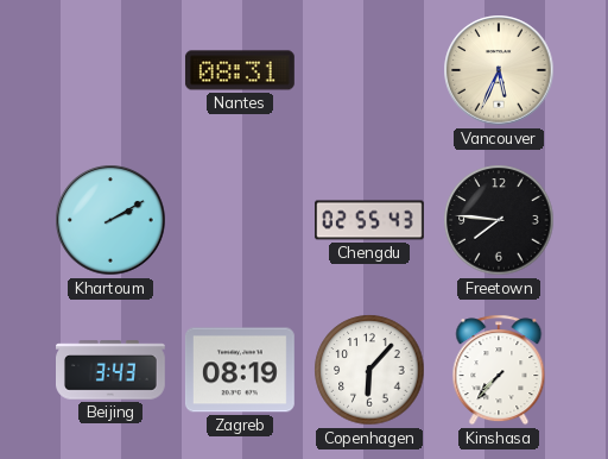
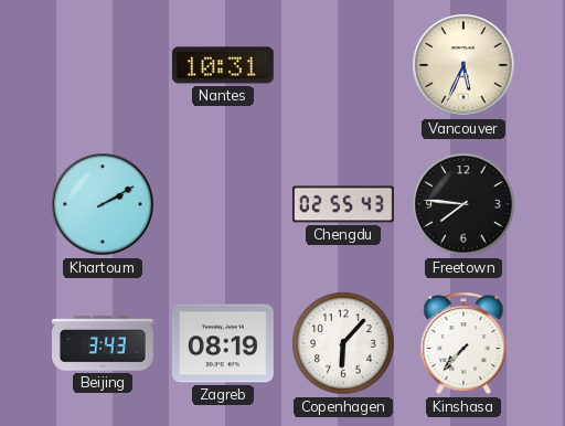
Nantes: 08:31 -> 10:31
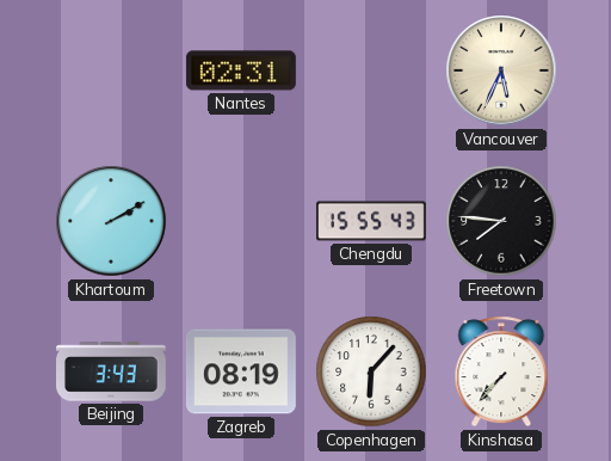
Nantes: 10:31 -> 02:31
Chengdu: 02:55 -> 15:55
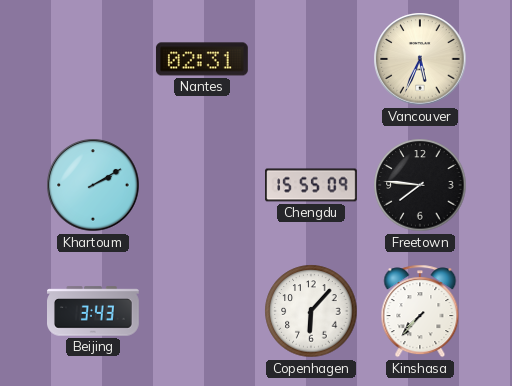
Chengdu: 15:55:43 -> 15:55:09
Zagreb: 08:19 -> none
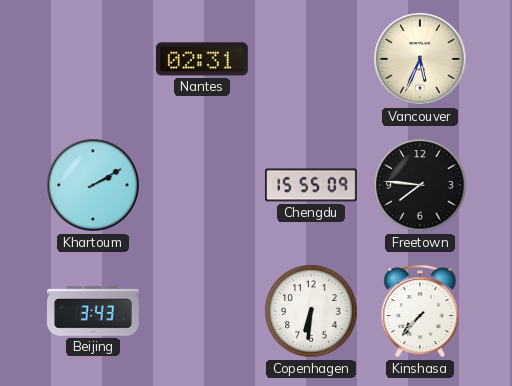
Copenhagen: 6:07 -> 6:31
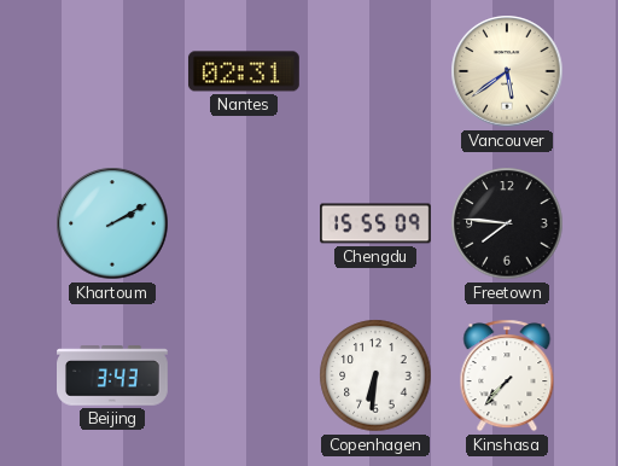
Vancouver: 5:34 -> 5:39
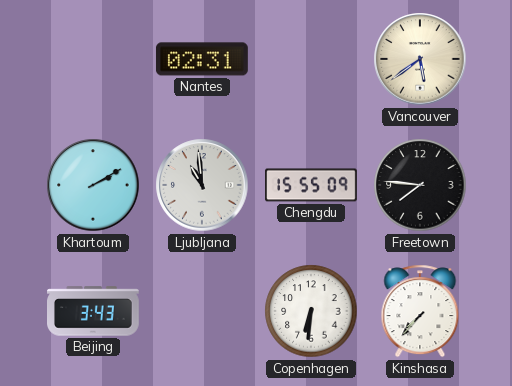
Ljubljana: none -> 10:59
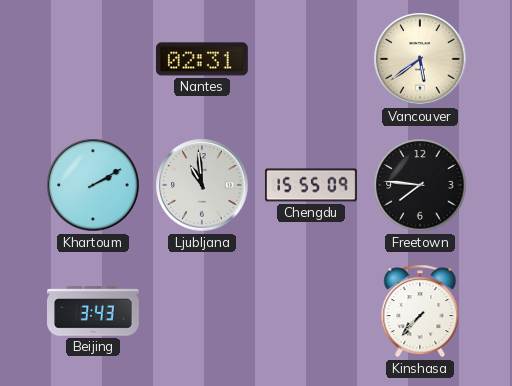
Copenhagen: 6:31 -> none
